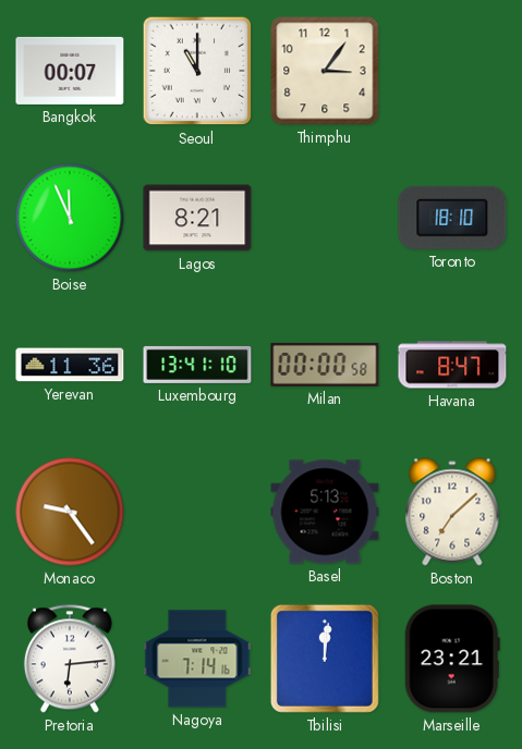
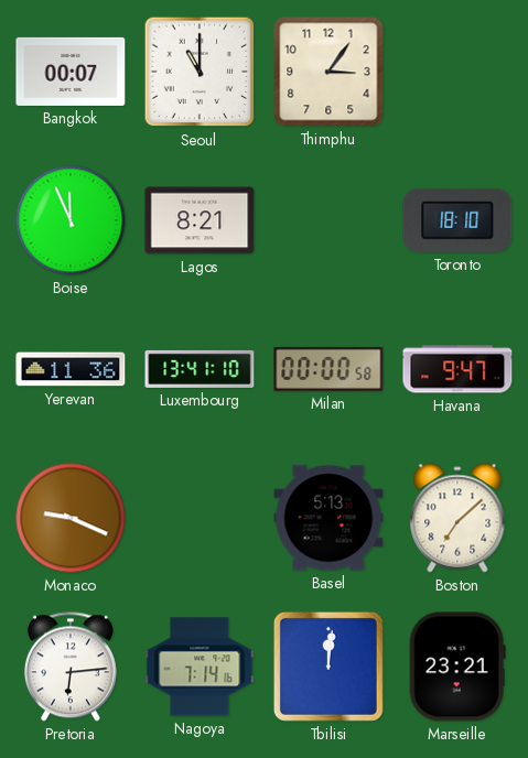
Havana: 8:47 -> 9:47
Monaco: 9:24 -> 9:19
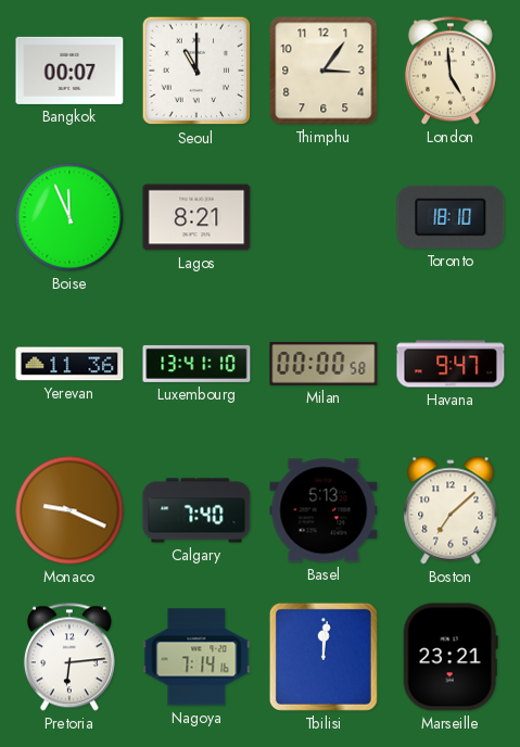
London: none -> 4:59
Calgary: none -> 7:40
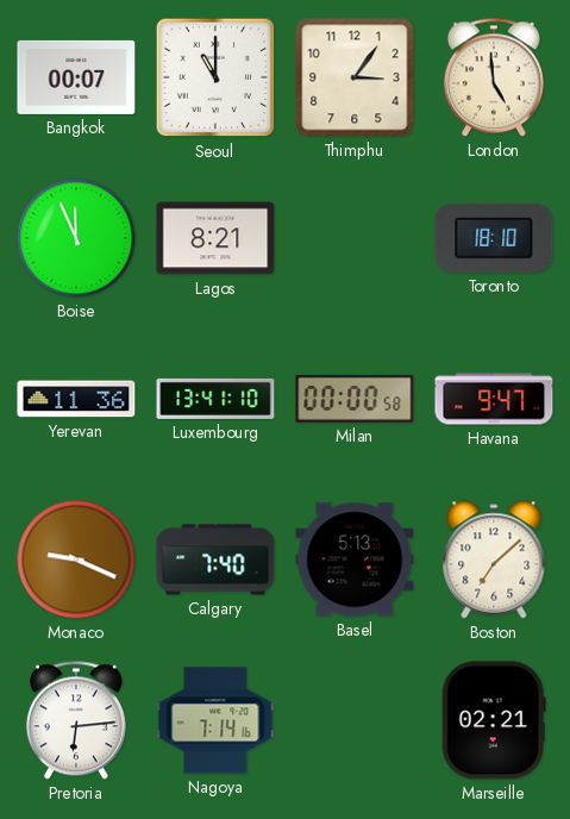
Tbilisi: 12:01 -> none
Marseille: 23:21 -> 02:21
